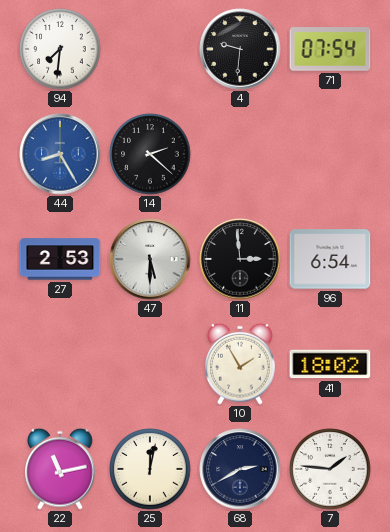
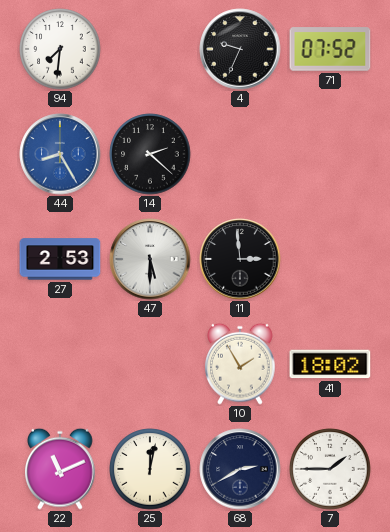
4: 9:31 -> 9:34
71: 07:54 -> 07:52
96: 6:54 -> none
22: 11:13 -> 11:11
7: 1:46 -> 1:45
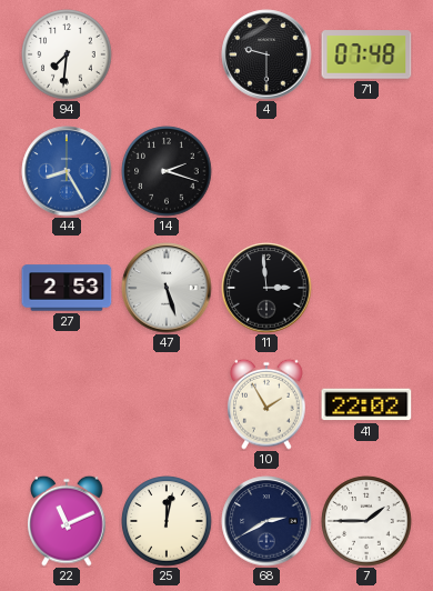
4: 9:34 -> 9:30
71: 07:52 -> 07:48
14: 2:22 -> 2:18
47: 5:30 -> 5:27
41: 18:02 -> 22:02
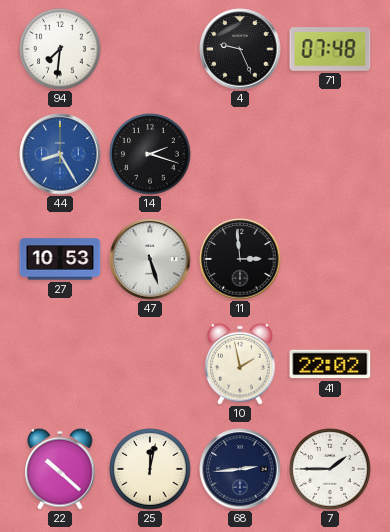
4: 9:30 -> 9:26
27: 2:53 -> 10:53
10: 1:55 -> 1:58
22: 11:11 -> 10:22
68: 2:40 -> 2:44
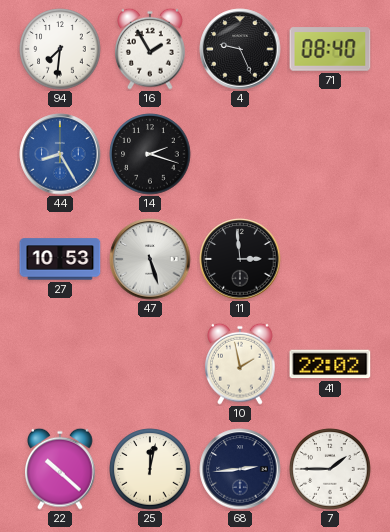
16: none -> 1:55
71: 07:48 -> 08:40
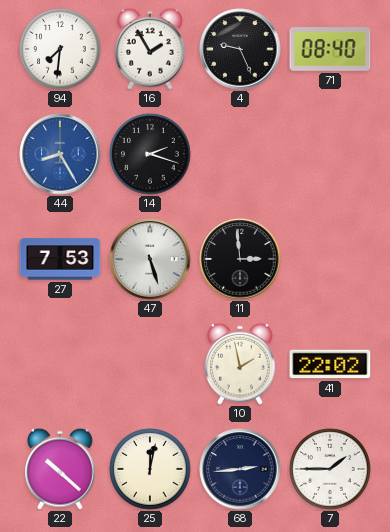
27: 10:53 -> 7:53
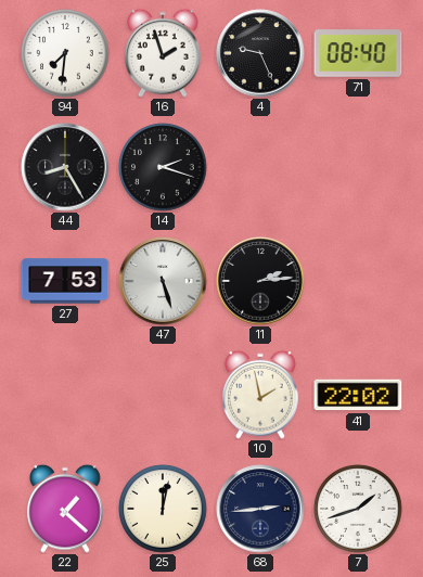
16: 1:55 -> 1:57
44 dial: blue -> black
11: 2:59 -> 2:14
22: 10:22 -> 1:22
7: 1:45 -> 1:42
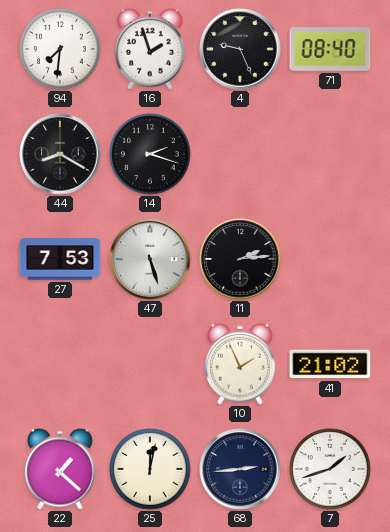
44: 8:25 -> 8:20
10: 1:58 -> 1:56
41: 22:02 -> 21:02
